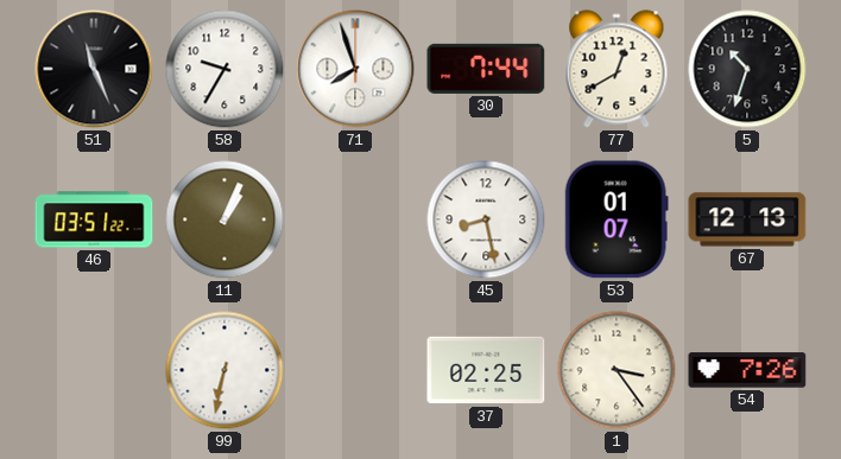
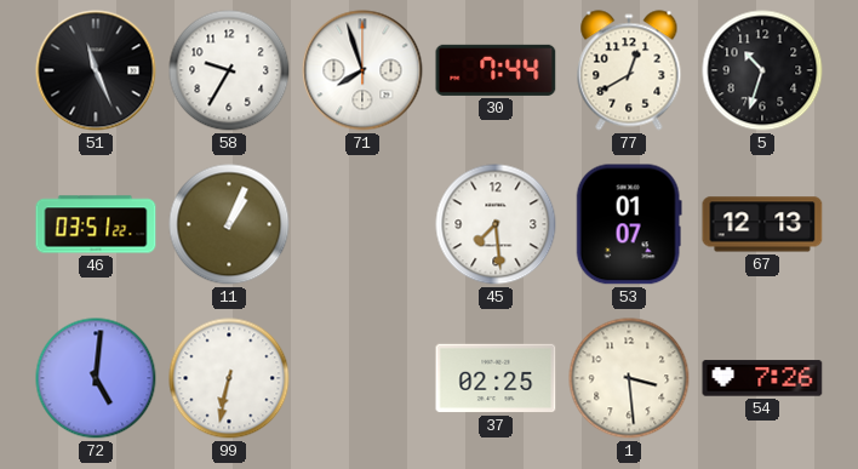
45: 8:28 -> 7:29
72: none -> 5:01
1: 3:24 -> 3:29
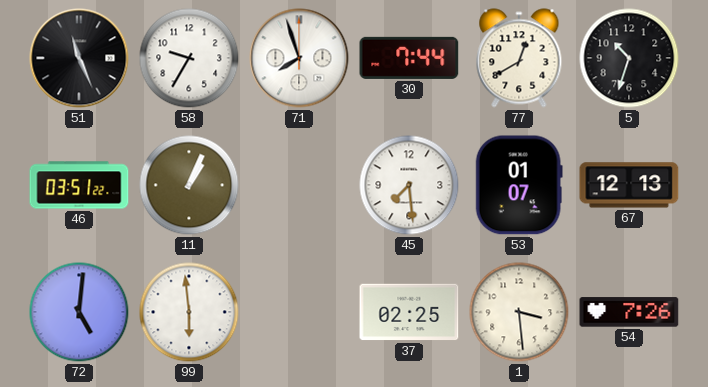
99: 6:32 -> 5:59
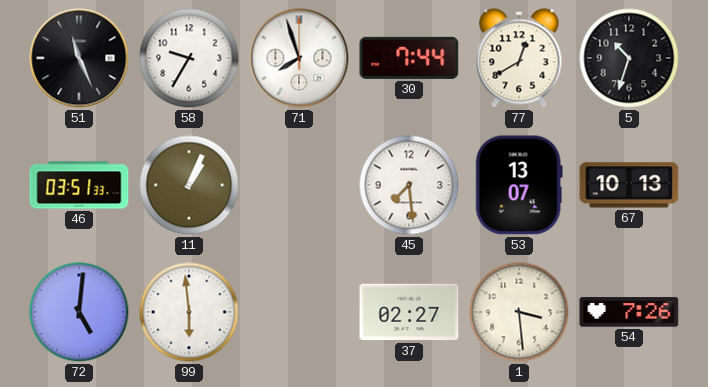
46: 03:51:22 -> 03:51:33
53: 01:07 -> 13:07
67: 12:13 -> 10:13
37: 02:25 -> 02:27
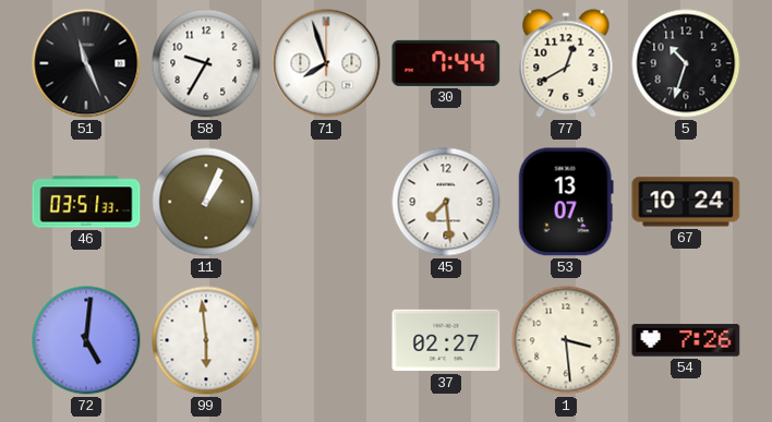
67: 10:13 -> 10:24
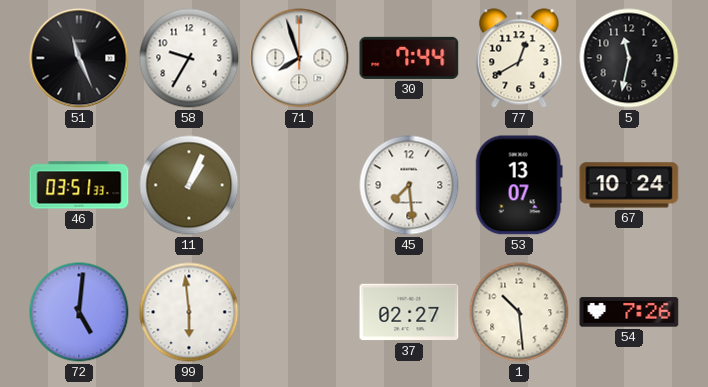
5: 10:33 -> 11:32
1: 3:29 -> 10:29
